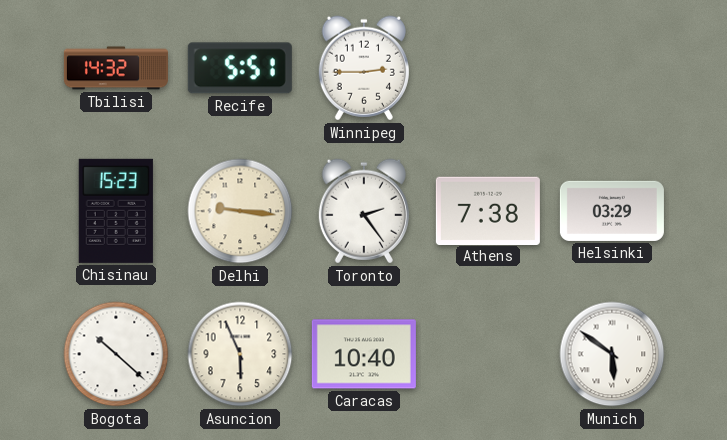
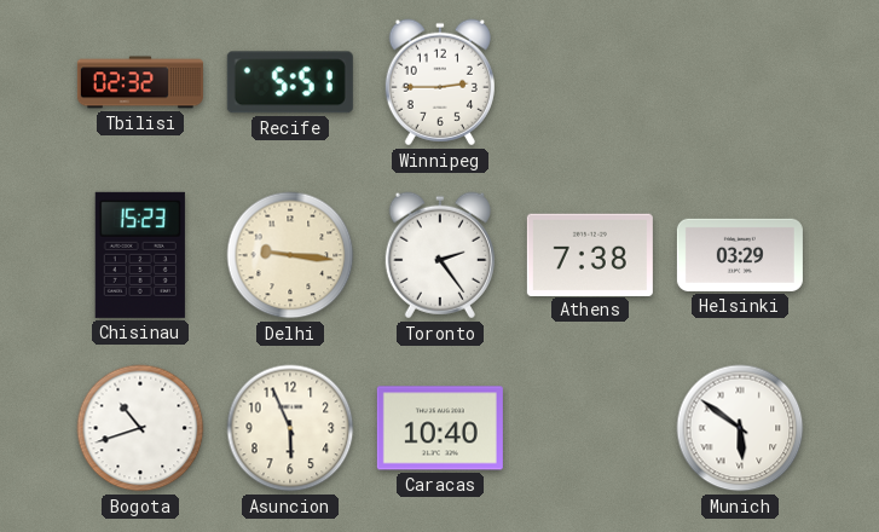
Tbilisi: 14:32 -> 02:32
Bogota: 10:22 -> 10:42
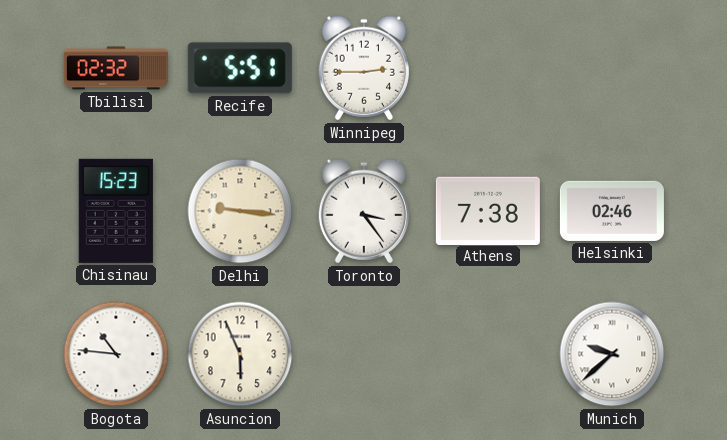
Toronto: 2:24 -> 3:24
Helsinki: 03:29 -> 02:46
Bogota: 10:42 -> 10:46
Caracas: 10:40 -> none
Munich: 5:51 -> 9:38
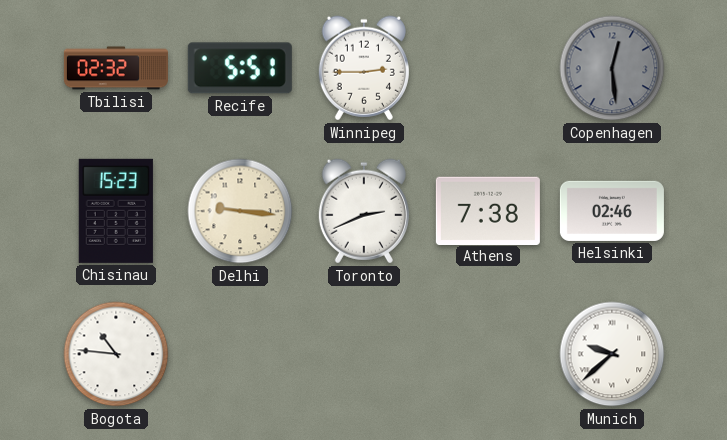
Copenhagen: none -> 12:29
Toronto: 3:24 -> 2:41
Asuncion: 5:56 -> none
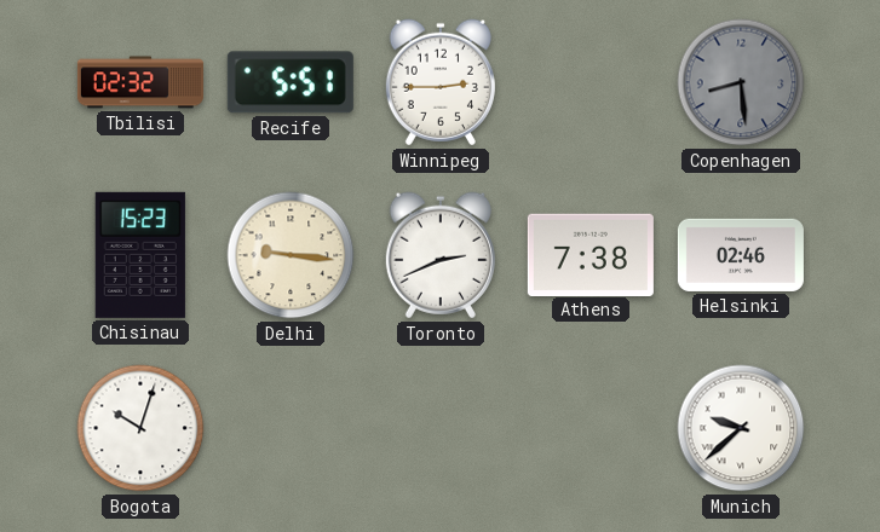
Copenhagen: 12:29 -> 8:29
Bogota: 10:46 -> 10:03
